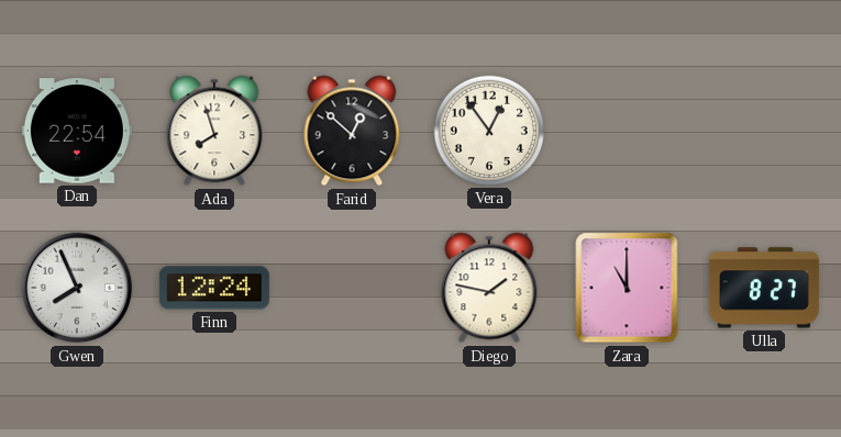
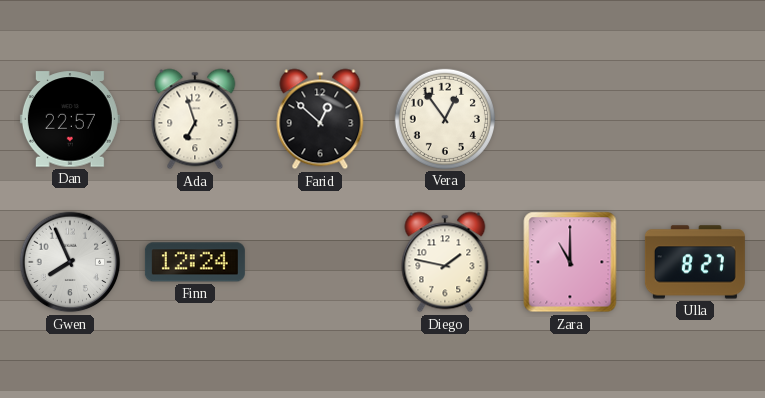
Dan: 22:54 -> 22:57
Ada: 7:57 -> 6:57
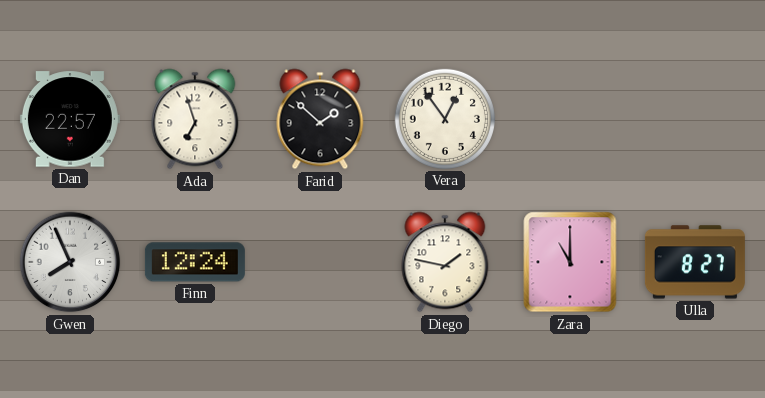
Farid: 12:52 -> 1:52
